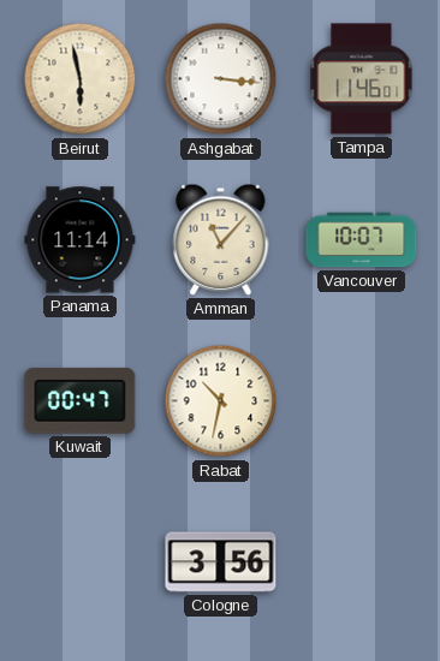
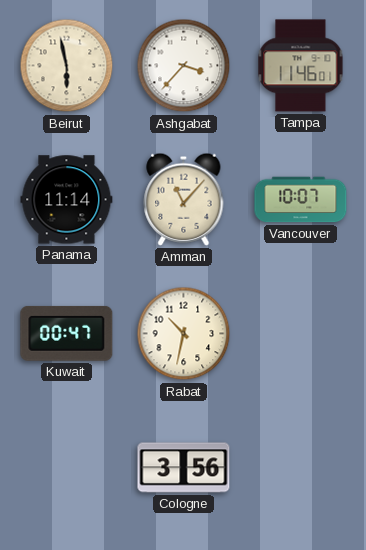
Ashgabat: 3:16 -> 3:37
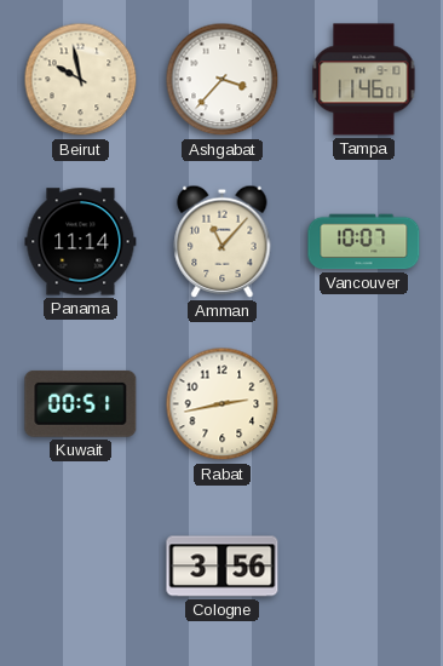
Beirut: 5:58 -> 9:58
Kuwait: 00:47 -> 00:51
Rabat: 10:32 -> 2:43
